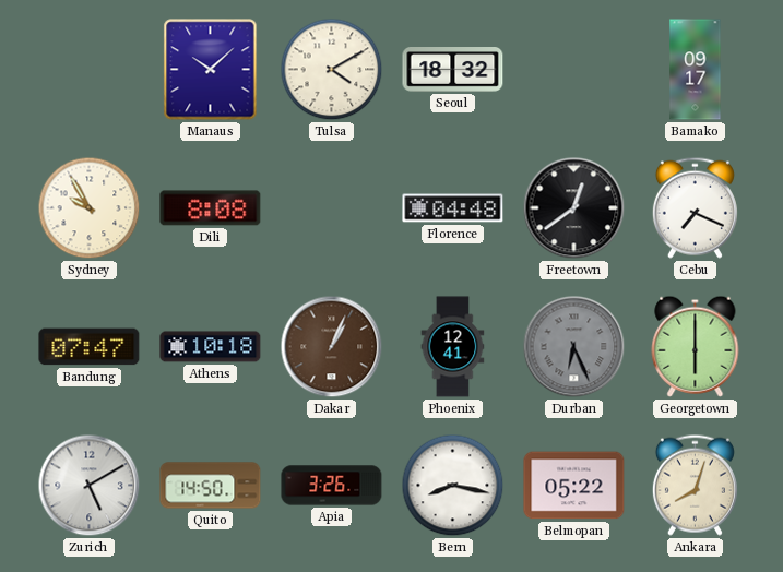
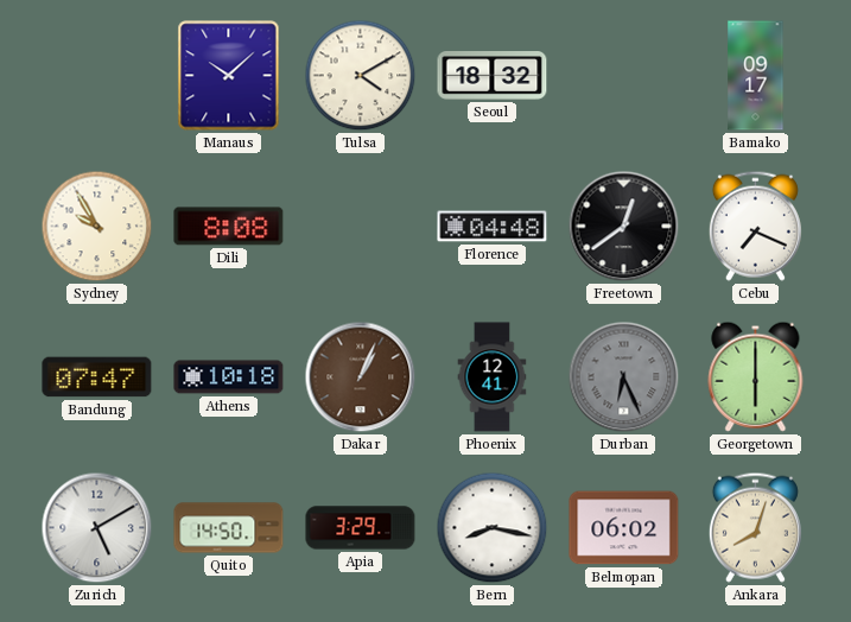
Apia: 3:26 -> 3:29
Belmopan: 05:22 -> 06:02
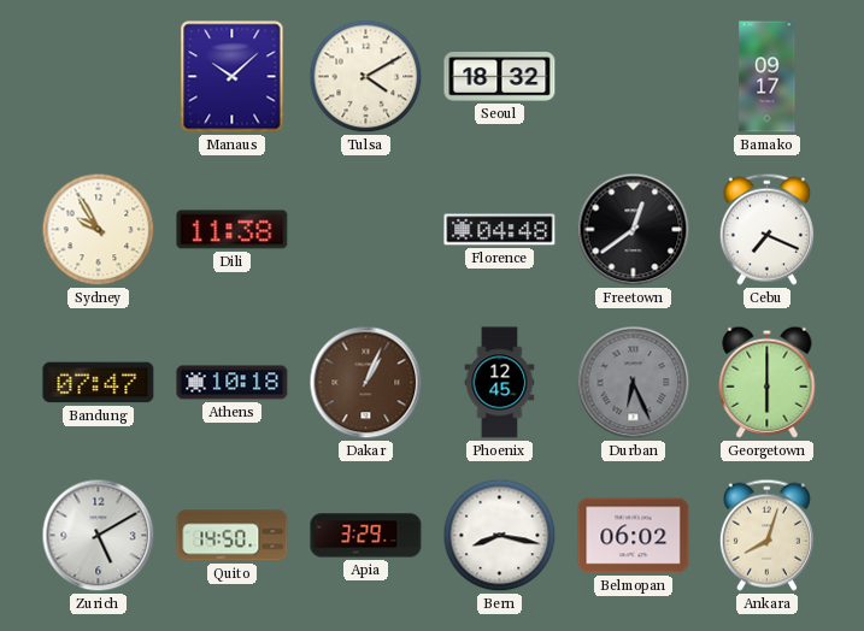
Dili: 8:08 -> 11:38
Phoenix: 12:41 -> 12:45
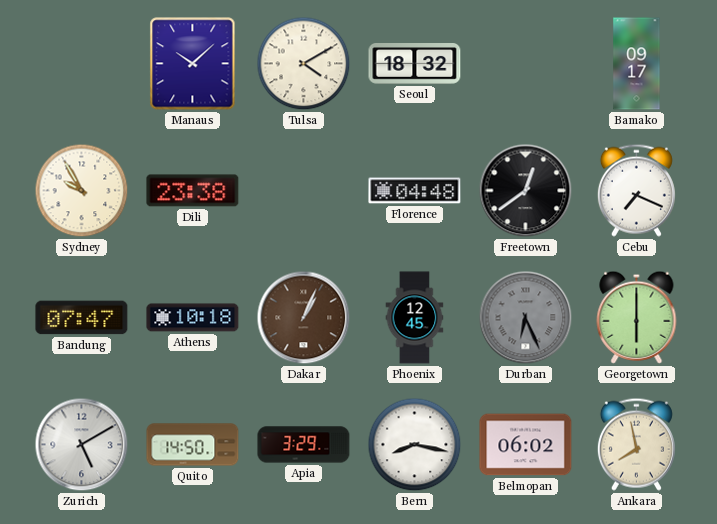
Dili: 11:38 -> 23:38
Ankara: 8:03 -> 7:58
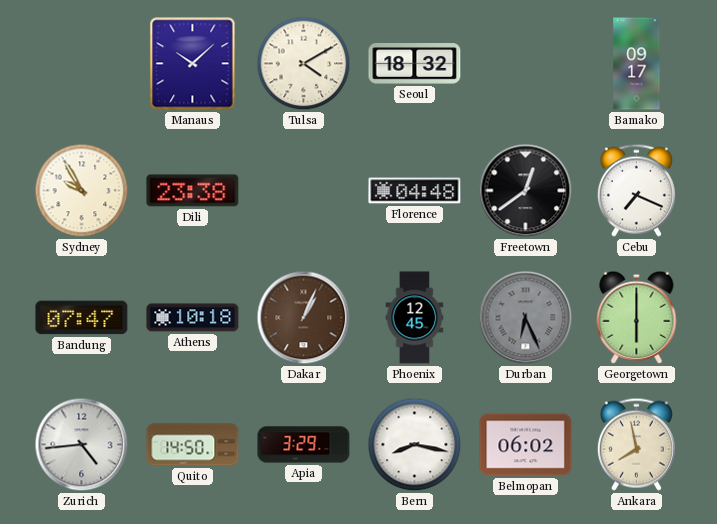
Zurich: 5:10 -> 4:44
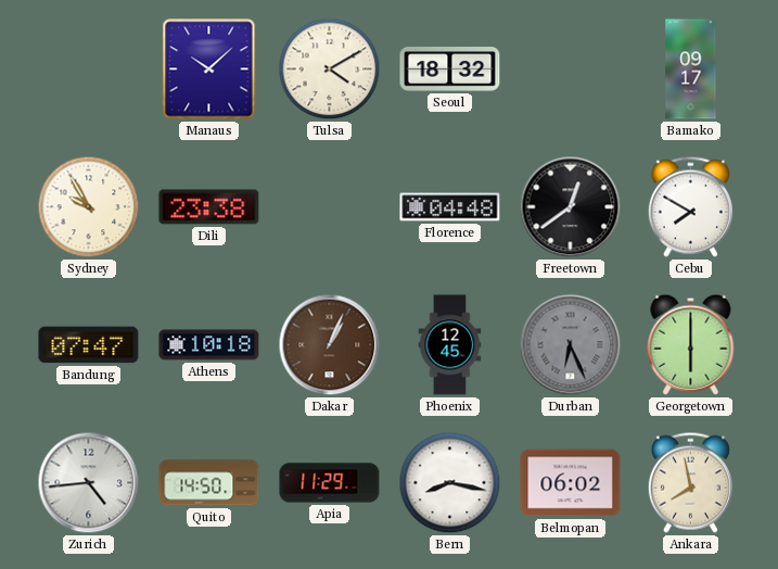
Cebu: 7:19 -> 7:50
Apia: 3:29 -> 11:29
